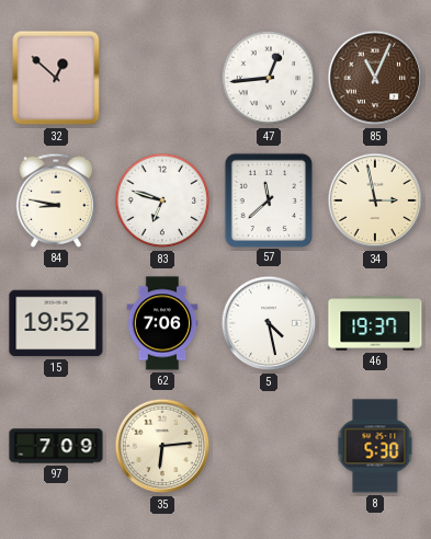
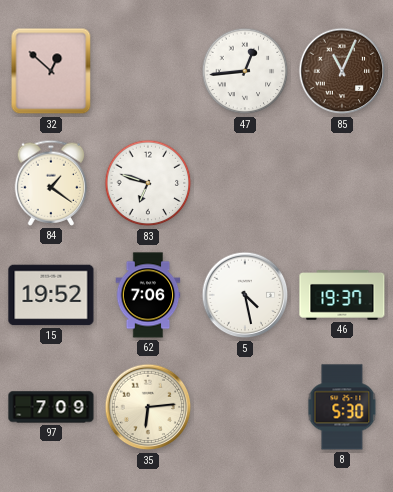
84: 8:47 -> 1:21
57: 11:38 -> none
34: 2:58 -> none
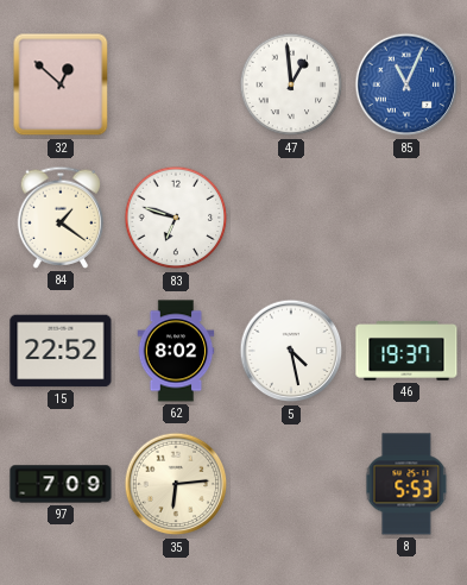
47: 12:44 -> 12:59
85 dial: brown -> blue
15: 19:52 -> 22:52
62: 7:06 -> 8:02
8: 5:30 -> 5:53
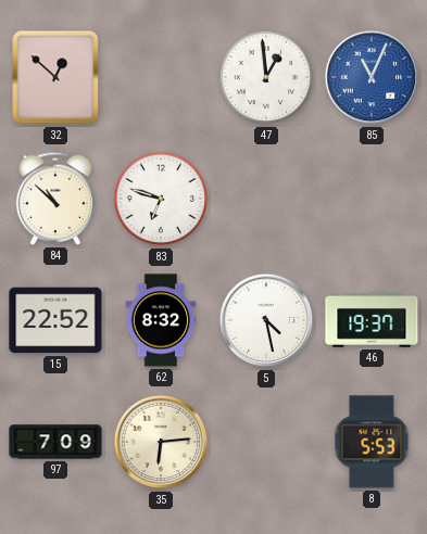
84: 1:21 -> 10:52
62: 8:02 -> 8:32
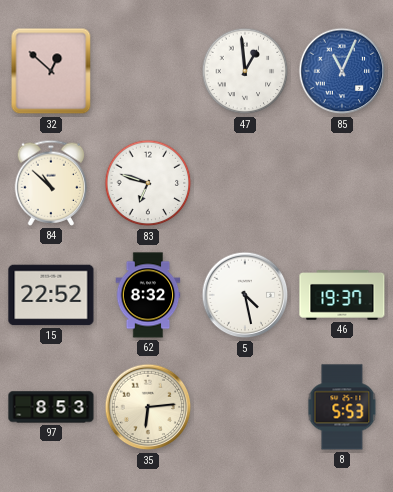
97: 7:09 -> 8:53
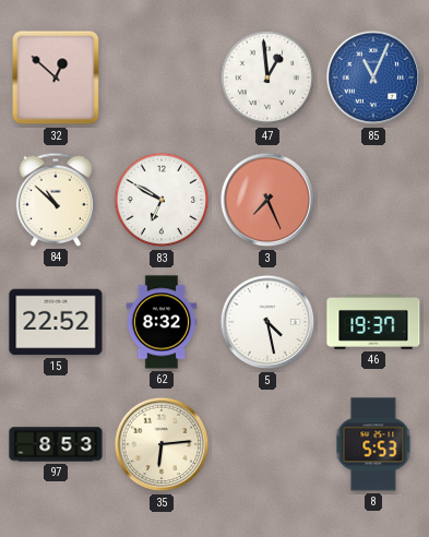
83: 6:48 -> 6:50
3: none -> 7:26
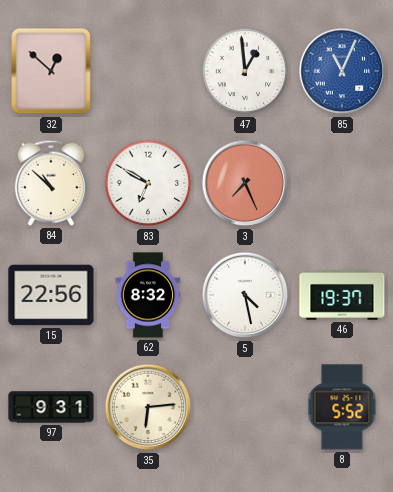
15: 22:52 -> 22:56
97: 8:53 -> 9:31
8: 5:53 -> 5:52
